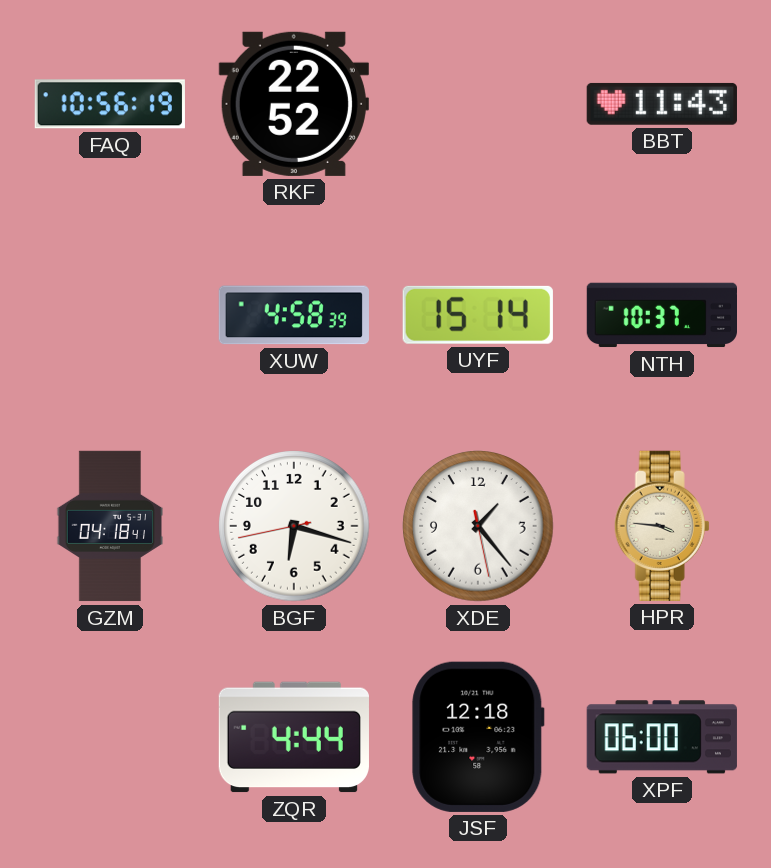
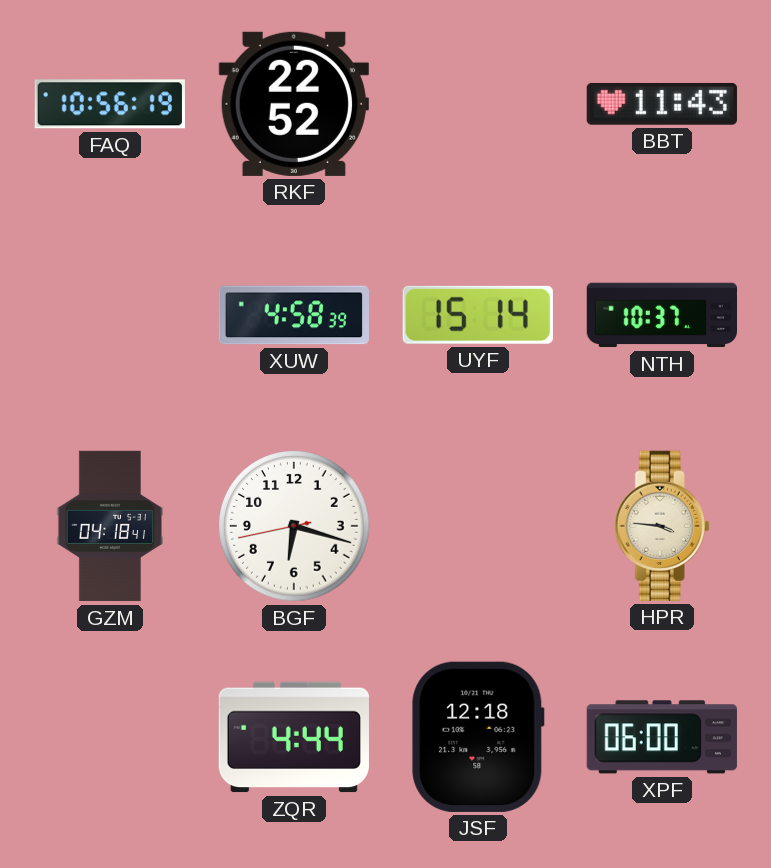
XDE: 1:23 -> none
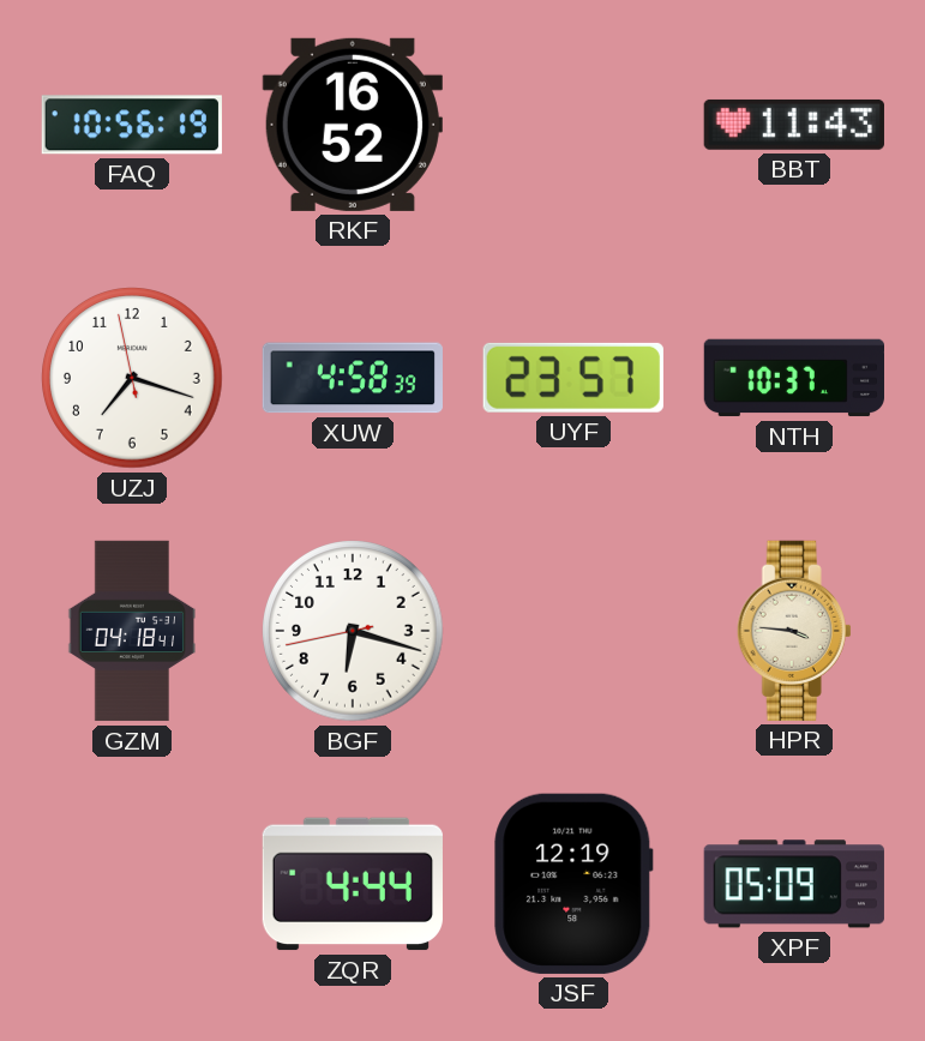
RKF: 22:52 -> 16:52
UZJ: none -> 7:17
UYF: 15:14 -> 23:57
JSF: 12:18 -> 12:19
XPF: 06:00 -> 05:09
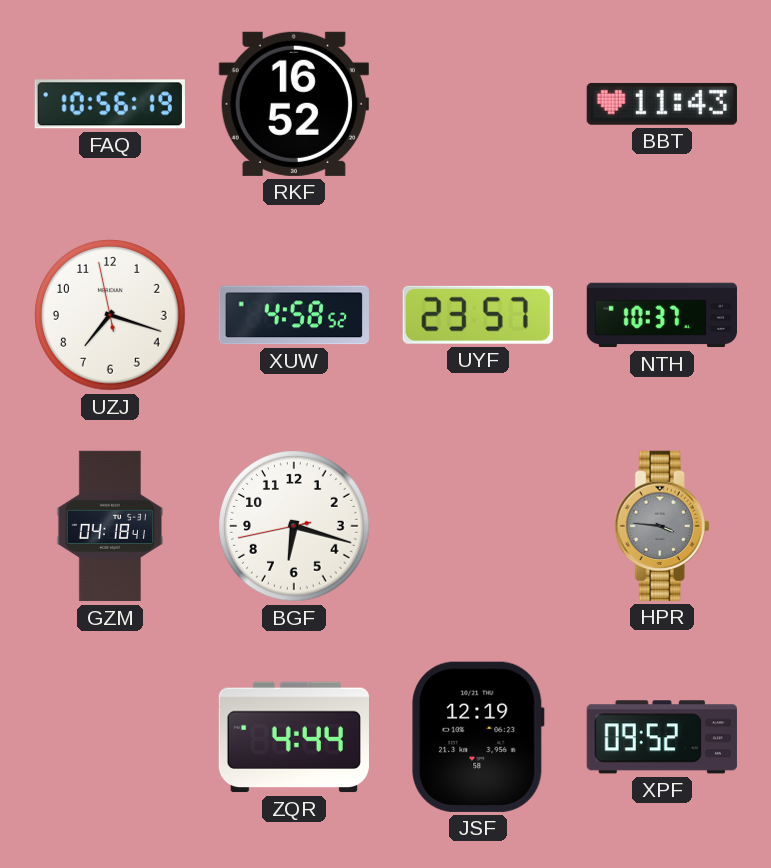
XUW: 4:58:39 -> 4:58:52
HPR dial: cream -> grey
XPF: 05:09 -> 09:52
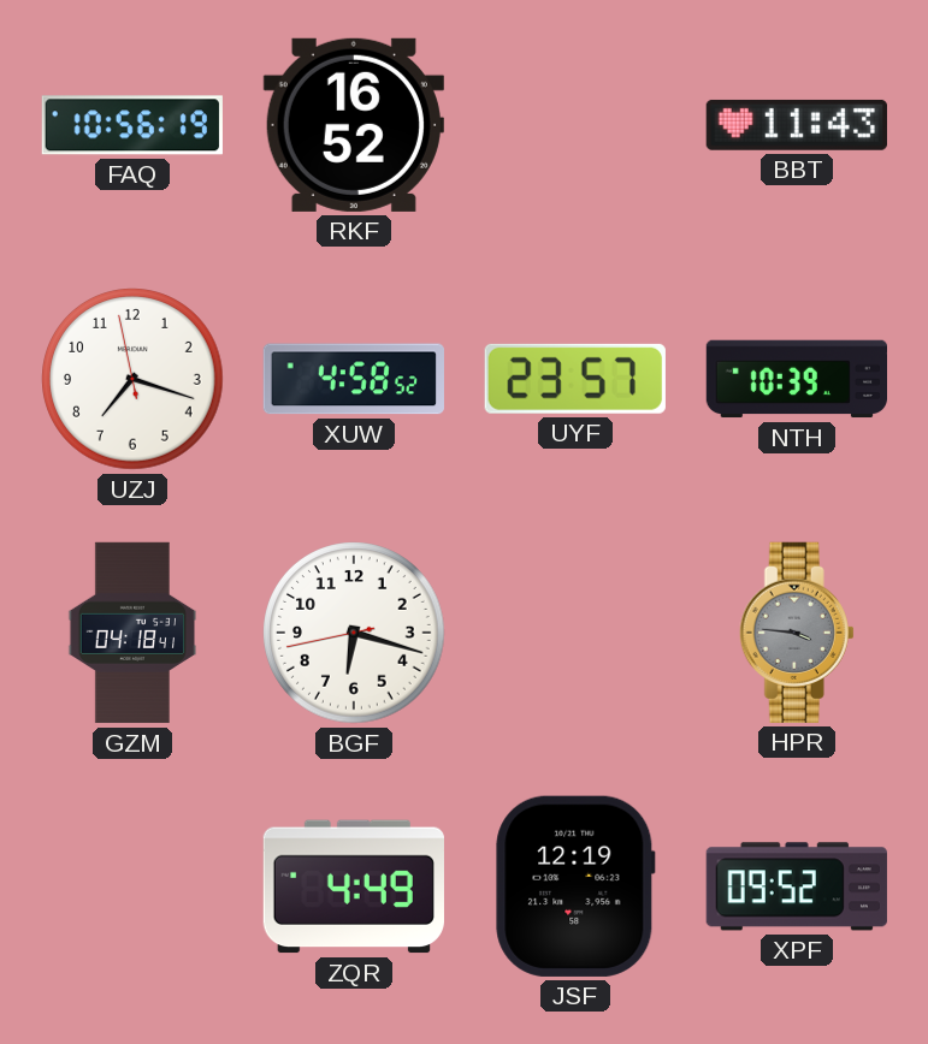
NTH: 10:37 -> 10:39
ZQR: 4:44 -> 4:49
